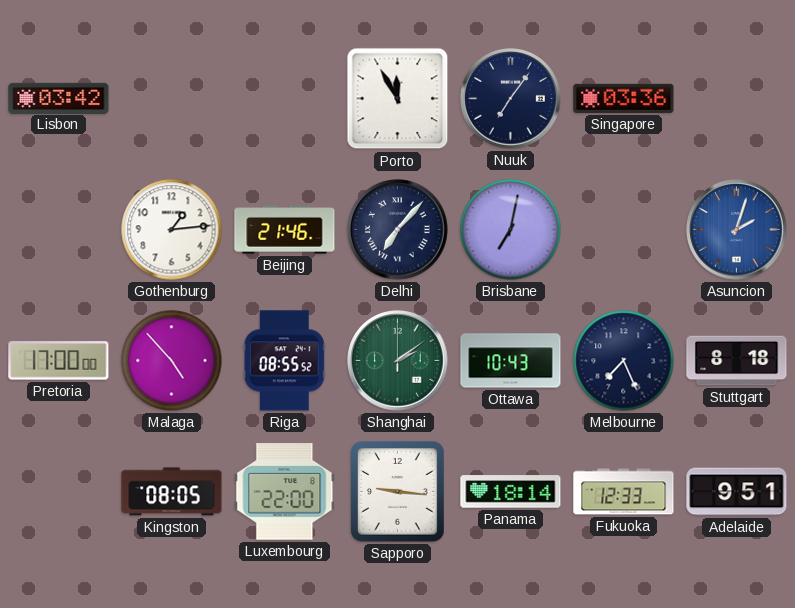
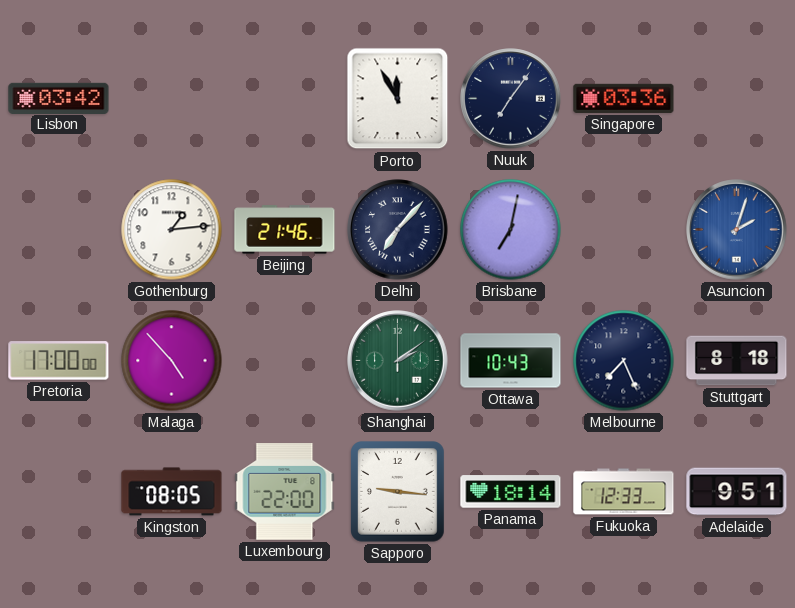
Riga: 08:55 -> none
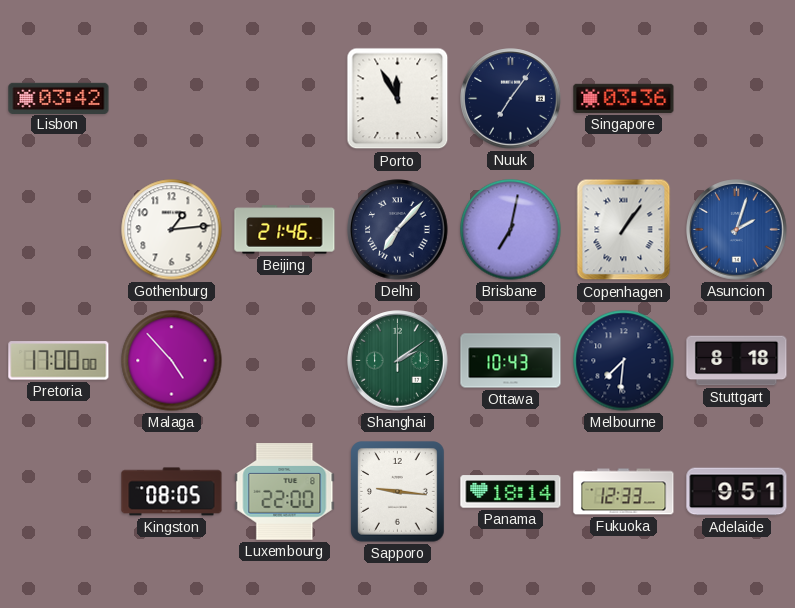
Copenhagen: none -> 1:06
Melbourne: 7:26 -> 7:31
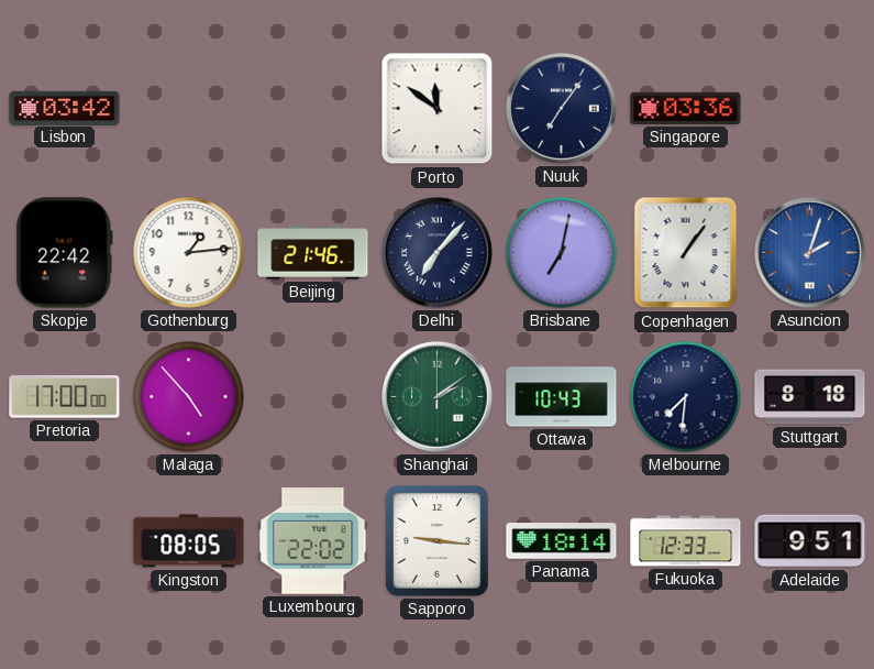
Porto: 11:55 -> 11:51
Skopje: none -> 22:42
Luxembourg: 22:00 -> 22:02
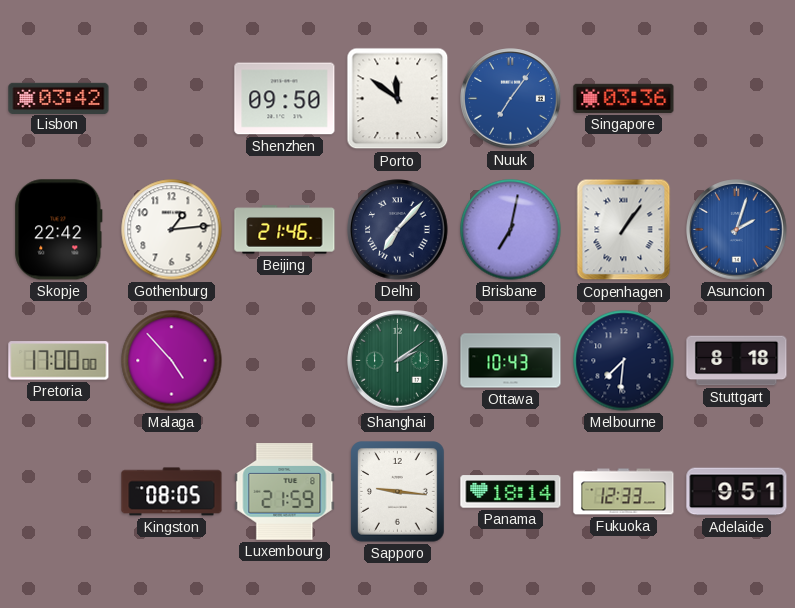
Shenzhen: none -> 09:50
Nuuk dial: navy -> blue
Luxembourg: 22:02 -> 21:59
